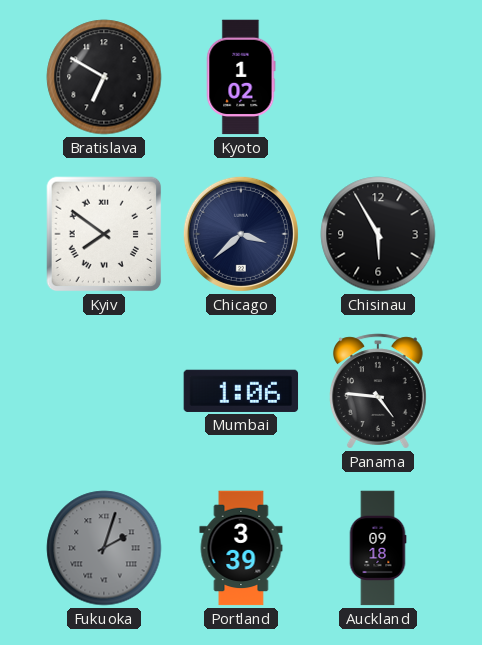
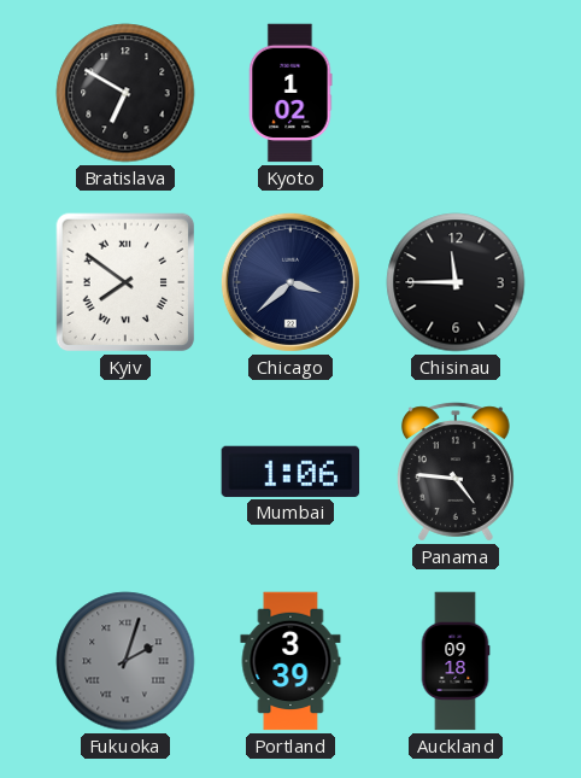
Chisinau: 5:55 -> 11:45
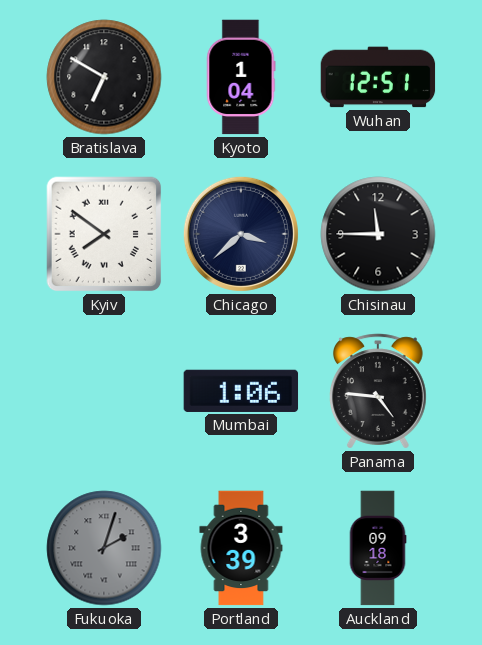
Kyoto: 1:02 -> 1:04
Wuhan: none -> 12:51
